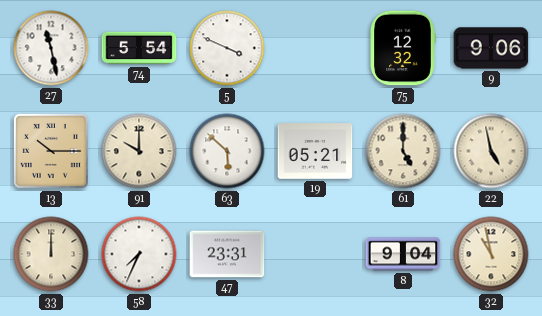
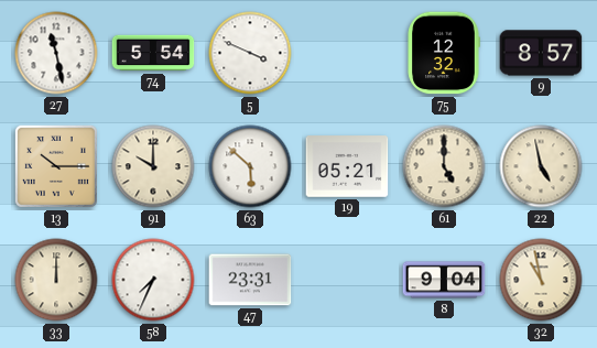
9: 9:06 -> 8:57
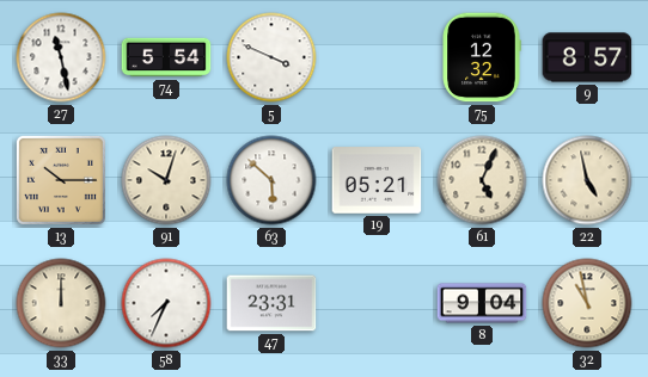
91: 10:00 -> 10:03
61: 5:00 -> 5:04
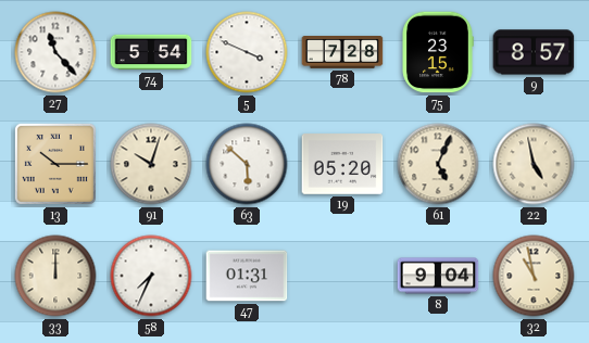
27: 11:28 -> 11:23
78: none -> 7:28
75: 12:32 -> 23:15
19: 05:21 -> 05:20
47: 23:31 -> 01:31
